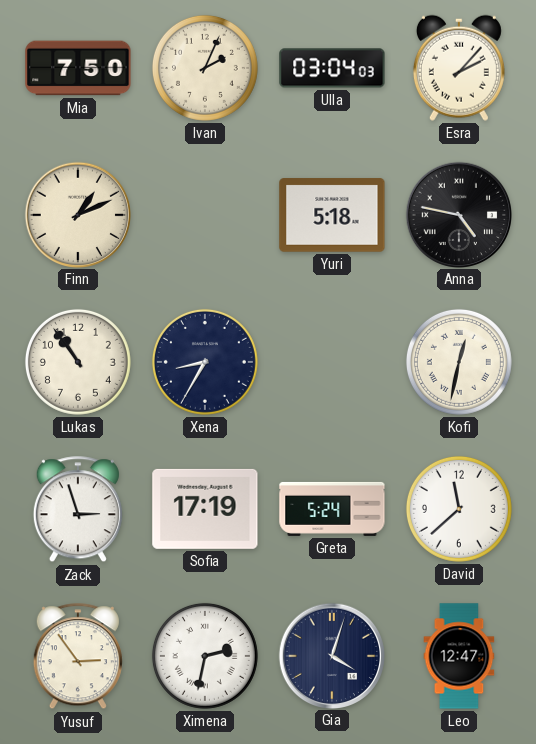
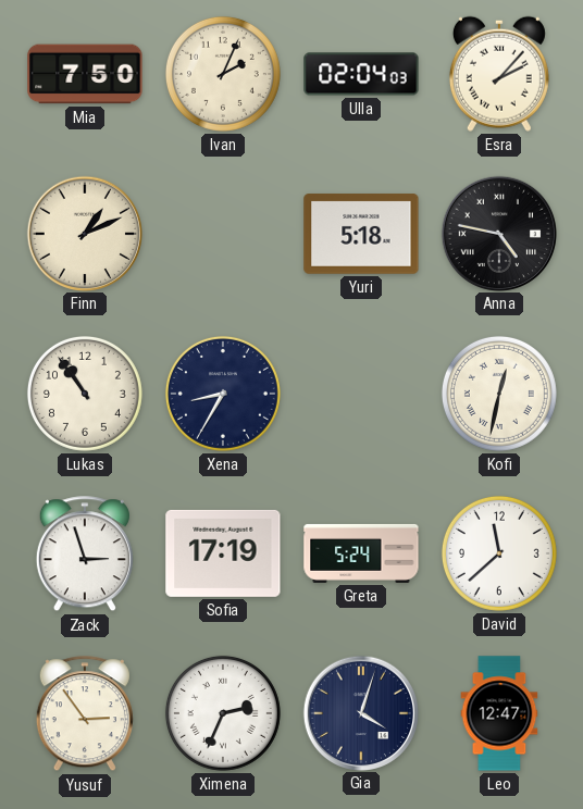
Ulla: 03:04 -> 02:04
Ximena: 2:32 -> 2:34
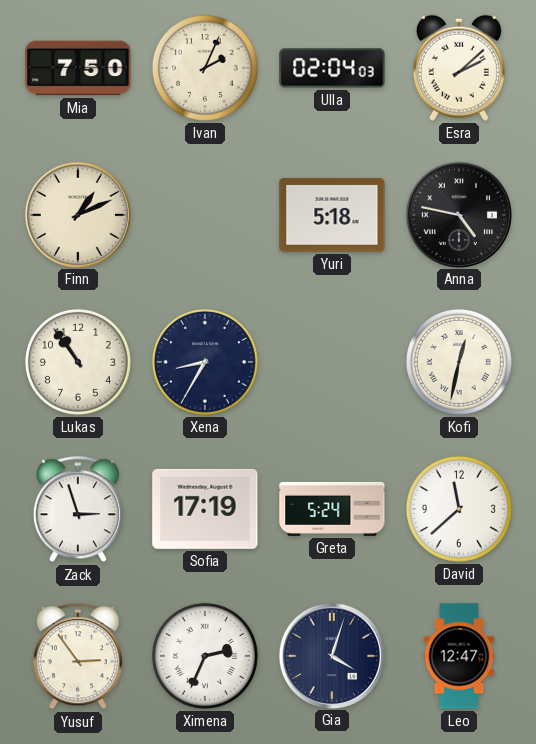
Esra: 2:07 -> 2:08
